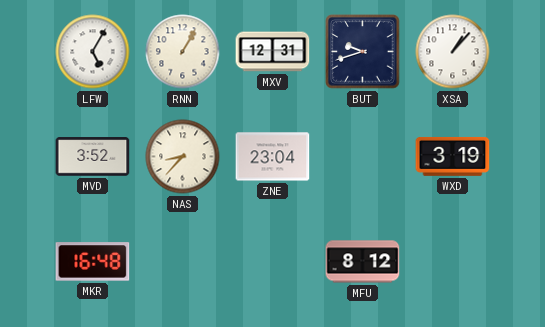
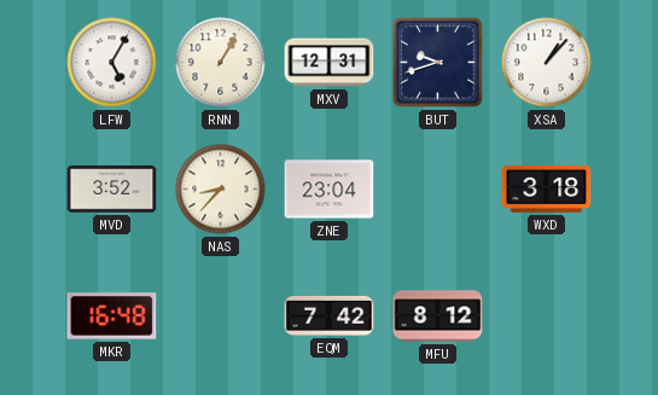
WXD: 3:19 -> 3:18
EQM: none -> 7:42
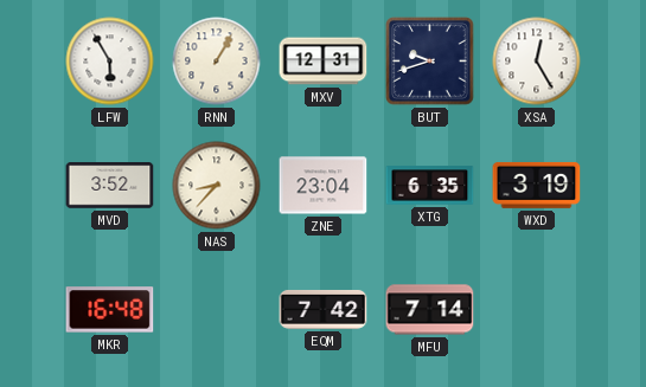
LFW: 5:05 -> 5:55
XSA: 1:07 -> 12:25
XTG: none -> 6:35
WXD: 3:18 -> 3:19
MFU: 8:12 -> 7:14
